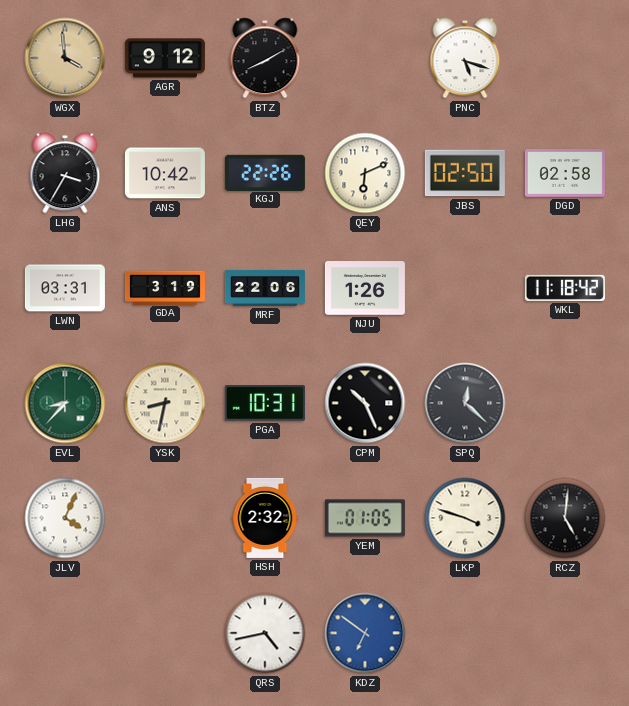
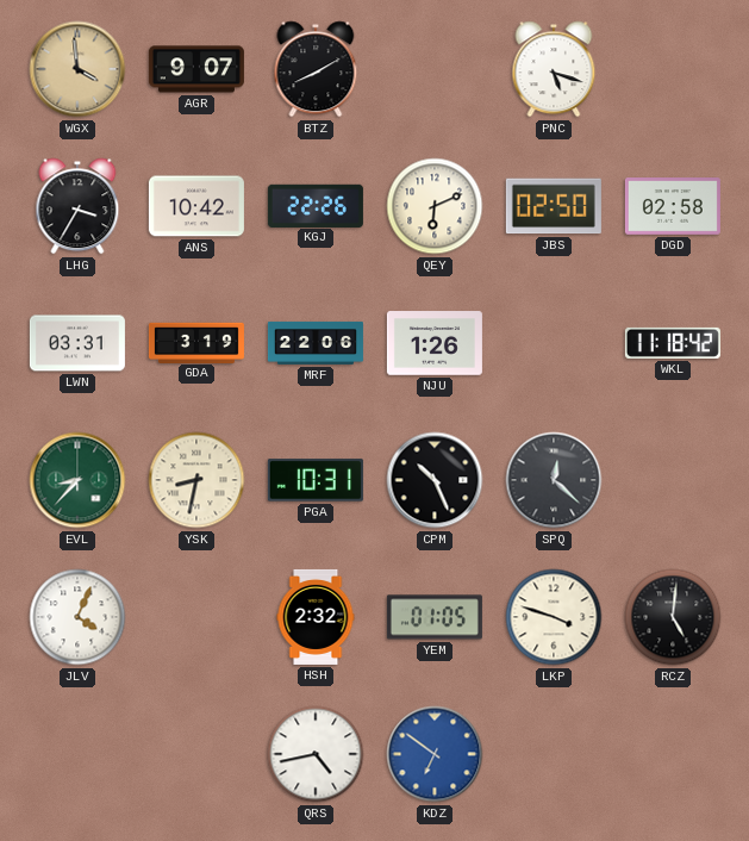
AGR: 9:12 -> 9:07
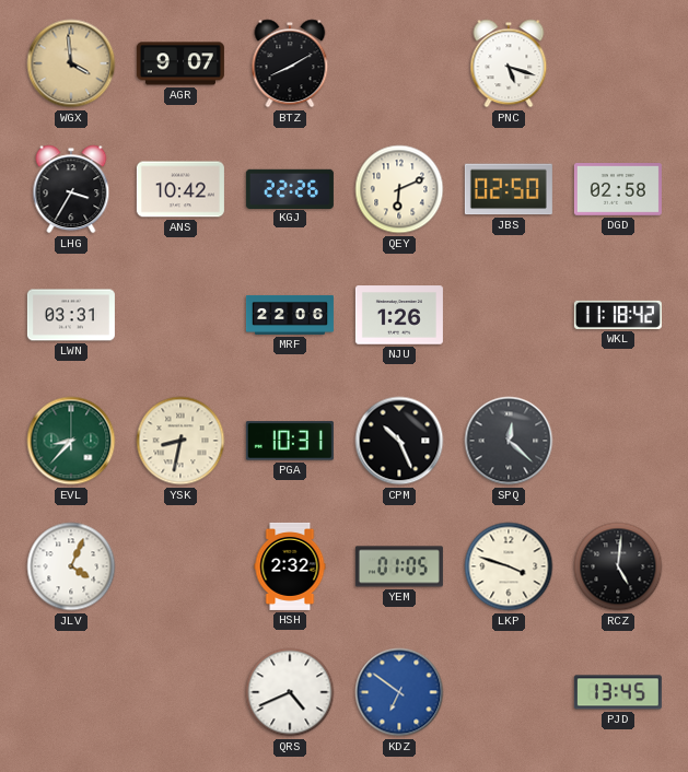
GDA: 3:19 -> none
QRS: 4:43 -> 4:41
PJD: none -> 13:45
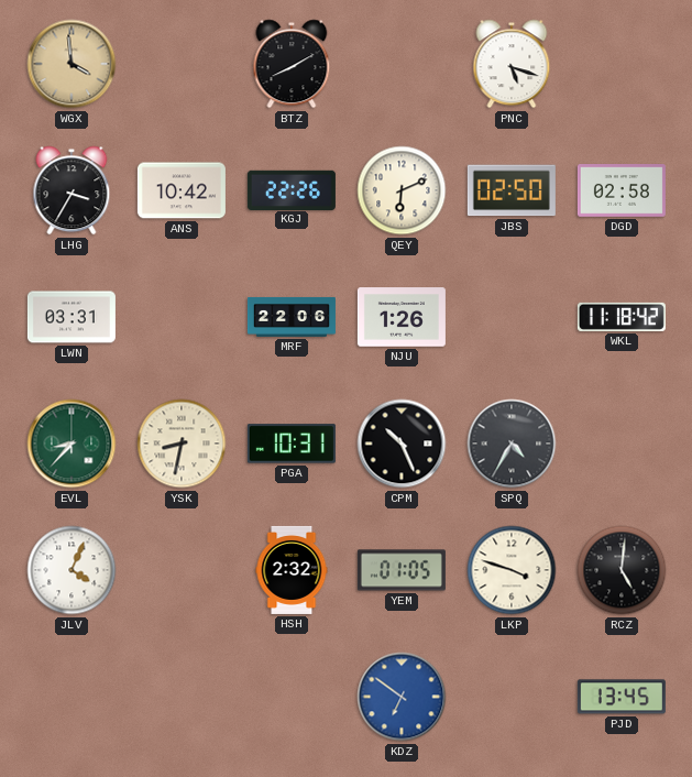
AGR: 9:07 -> none
SPQ: 12:22 -> 4:35
QRS: 4:41 -> none
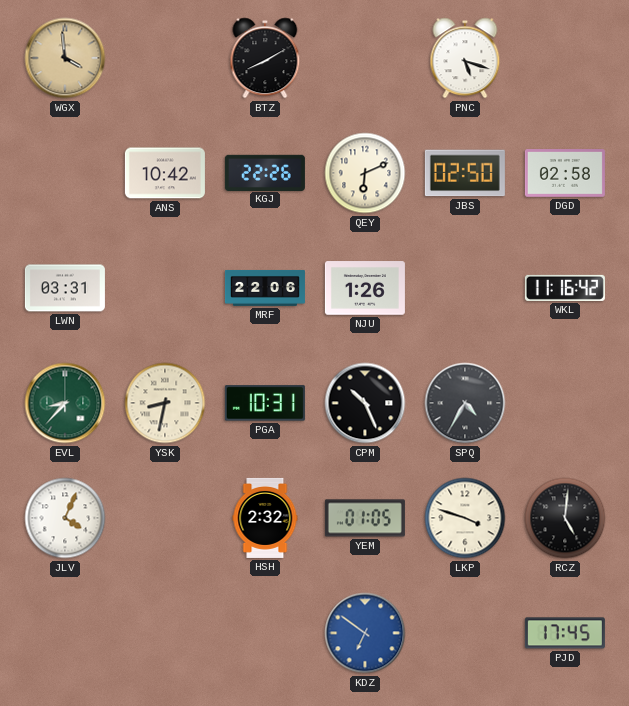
LHG: 3:35 -> none
WKL: 11:18 -> 11:16
PJD: 13:45 -> 17:45
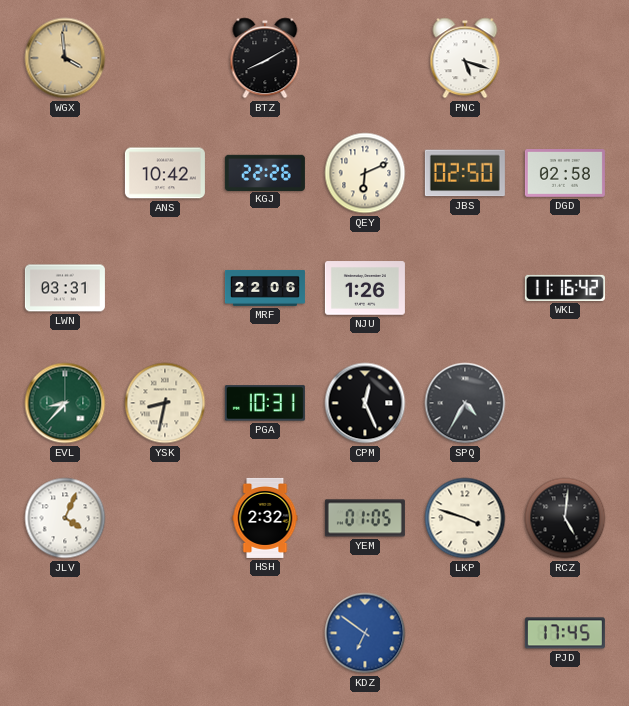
CPM: 10:26 -> 12:26
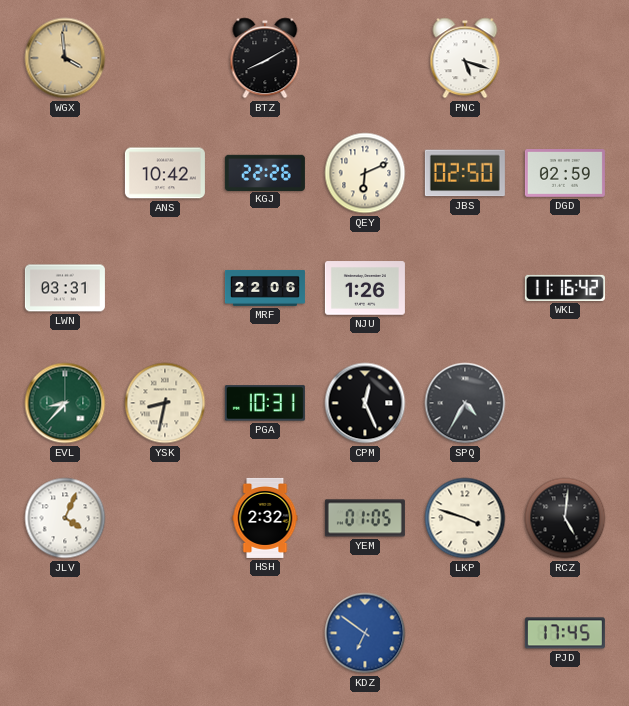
DGD: 02:58 -> 02:59
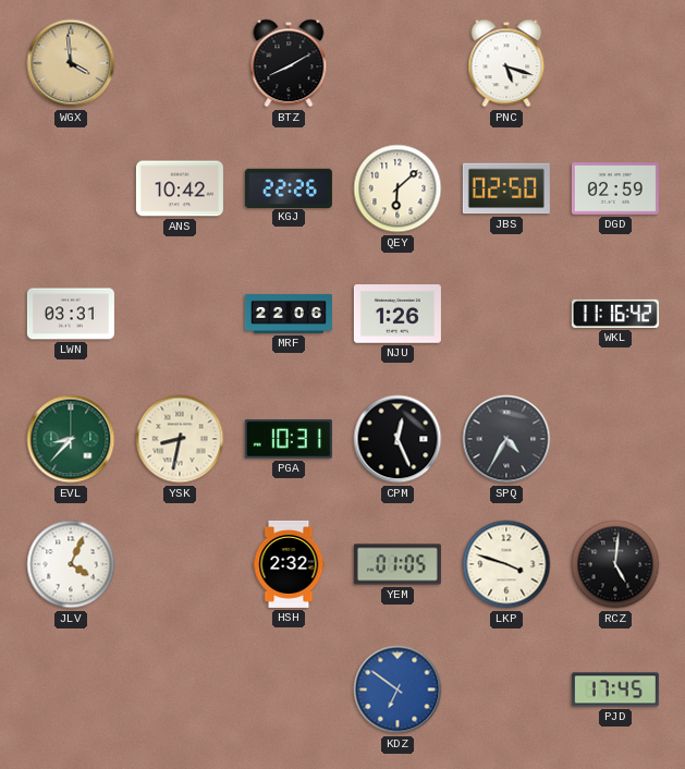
QEY: 6:11 -> 6:08
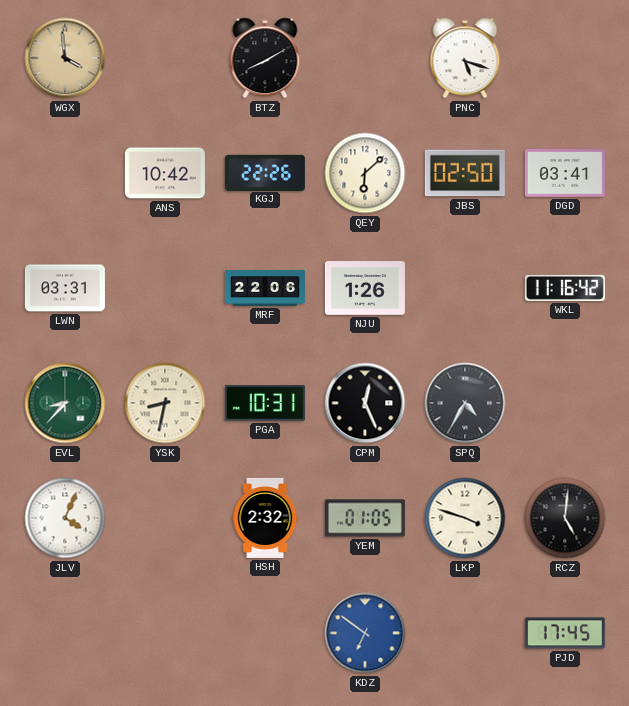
DGD: 02:59 -> 03:41
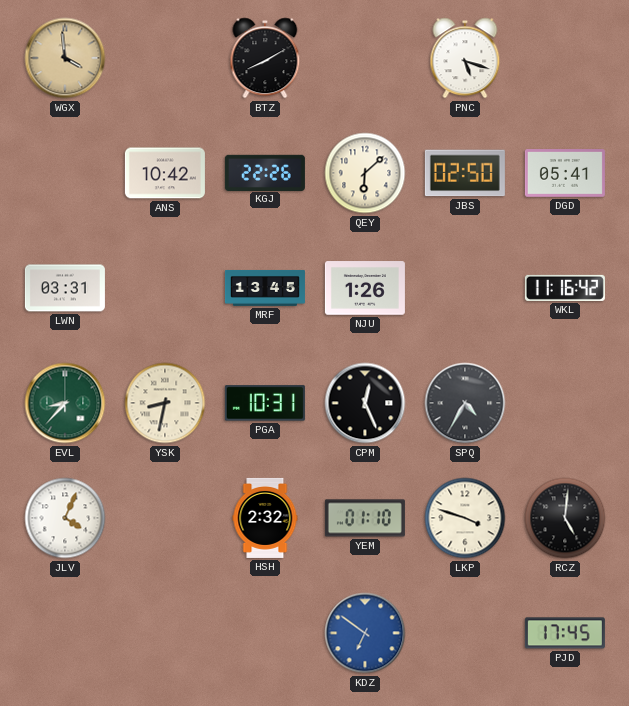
DGD: 03:41 -> 05:41
MRF: 22:06 -> 13:45
YEM: 01:05 -> 01:10
